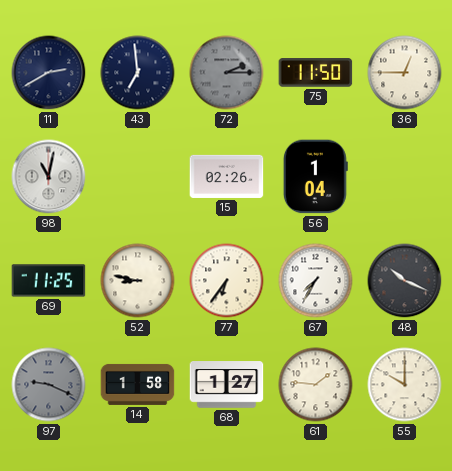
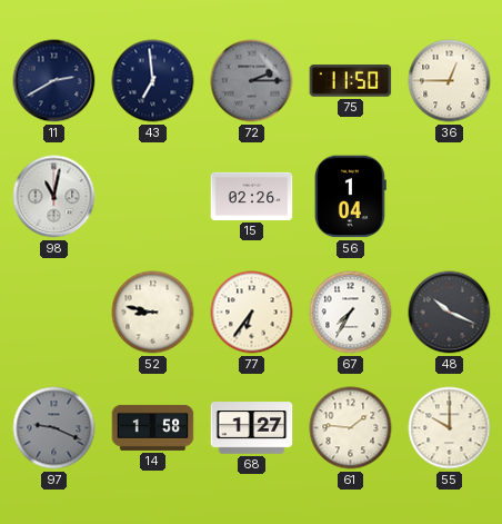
69: 11:25 -> none
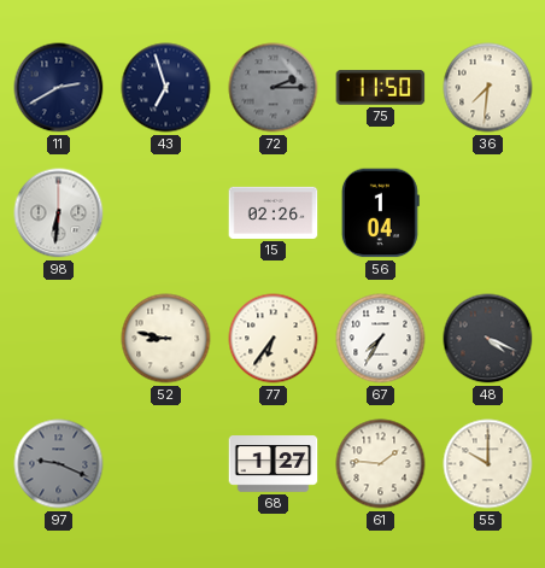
43: 6:59 -> 6:57
36: 12:45 -> 7:31
98: 11:02 -> 6:31
48: 10:19 -> 4:19
14: 1:58 -> none
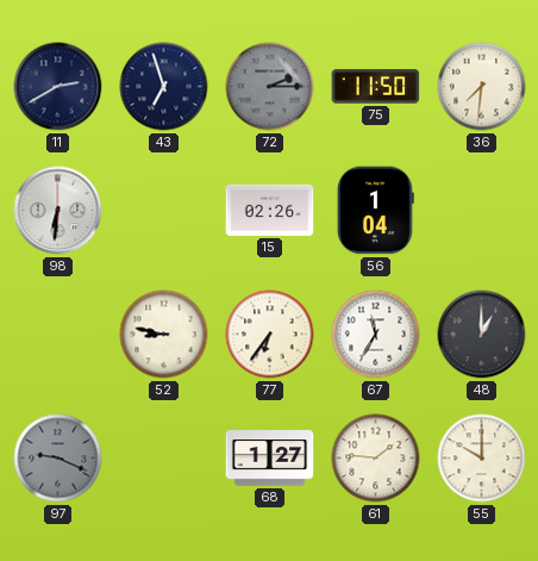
67: 7:35 -> 11:35
48: 4:19 -> 1:00
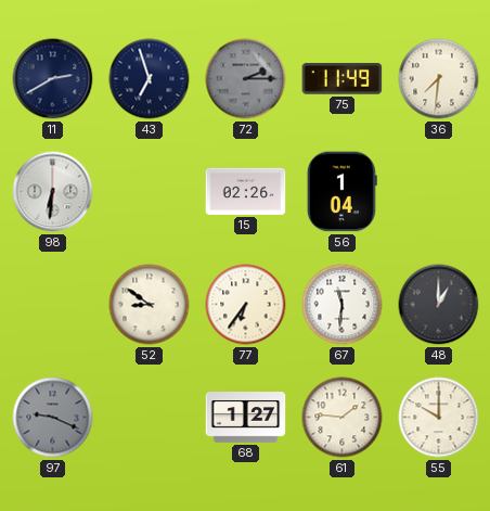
75: 11:50 -> 11:49
52: 8:47 -> 8:51
67: 11:35 -> 11:31
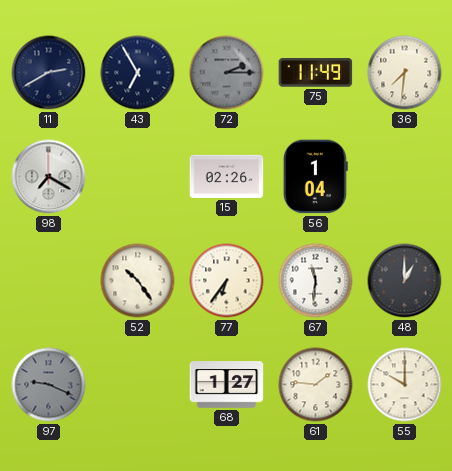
43: 6:57 -> 6:55
98: 6:31 -> 7:20
52: 8:51 -> 10:24
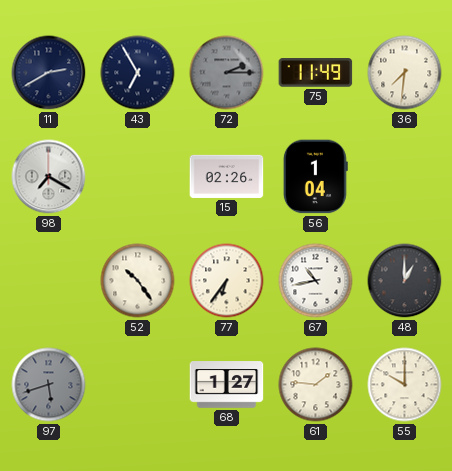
67: 11:31 -> 10:43
97: 9:19 -> 5:42
